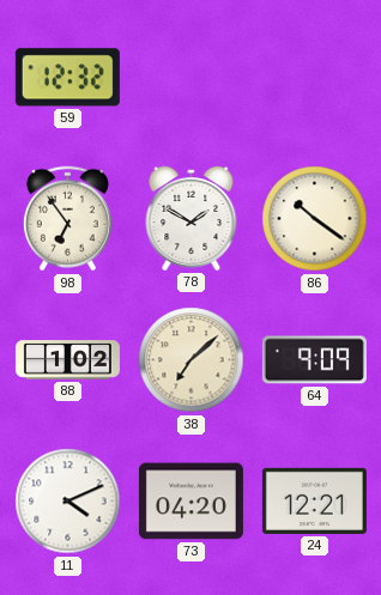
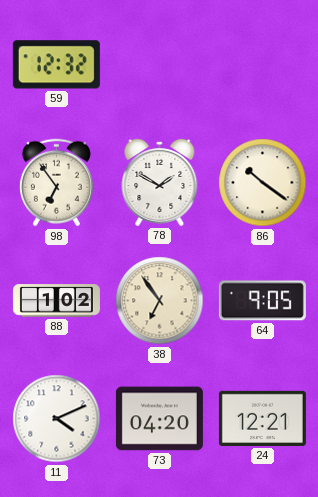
38: 7:08 -> 6:54
64: 9:09 -> 9:05
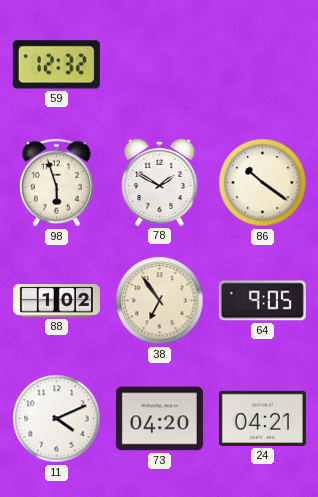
98: 6:54 -> 5:57
24: 12:21 -> 04:21
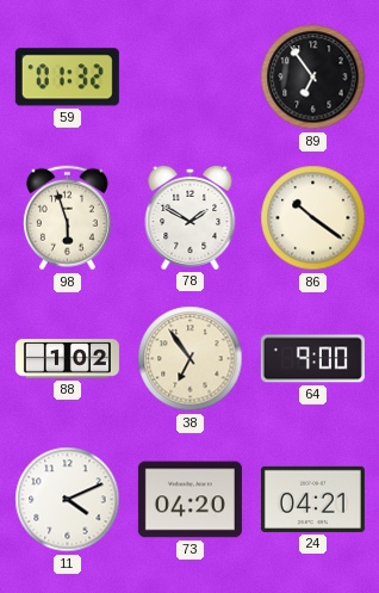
59: 12:32 -> 01:32
89: none -> 6:54
64: 9:05 -> 9:00
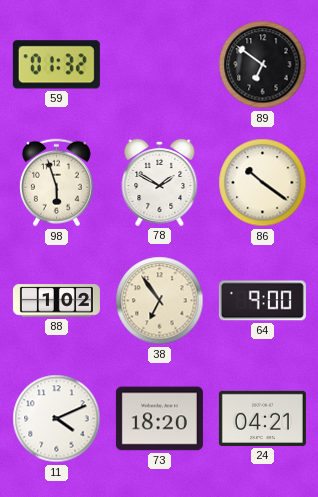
89: 6:54 -> 6:51
73: 04:20 -> 18:20
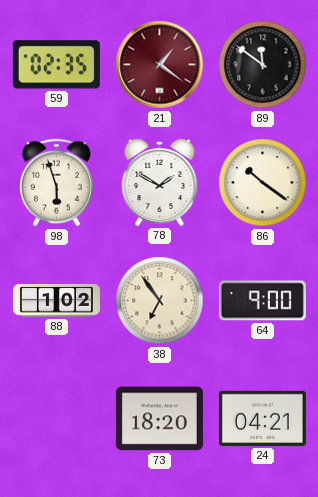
59: 01:32 -> 02:35
21: none -> 1:21
89: 6:51 -> 11:51
11: 4:11 -> none
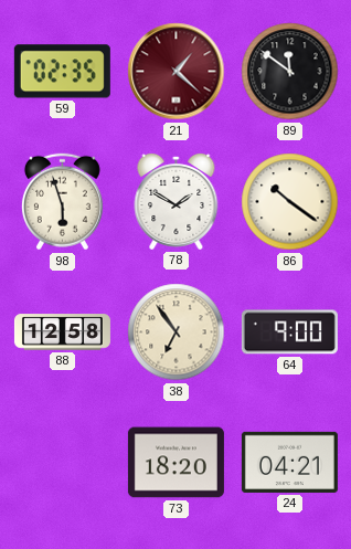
21: 1:21 -> 1:22
88: 1:02 -> 12:58
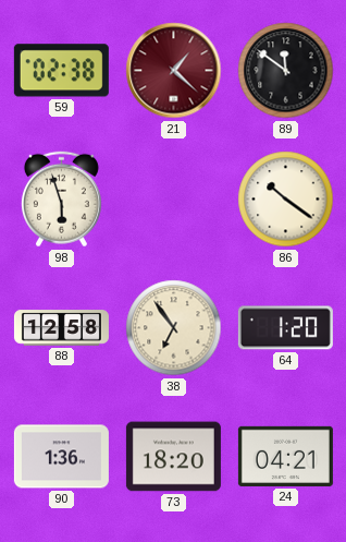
59: 02:35 -> 02:38
78: 1:50 -> none
64: 9:00 -> 1:20
90: none -> 1:36
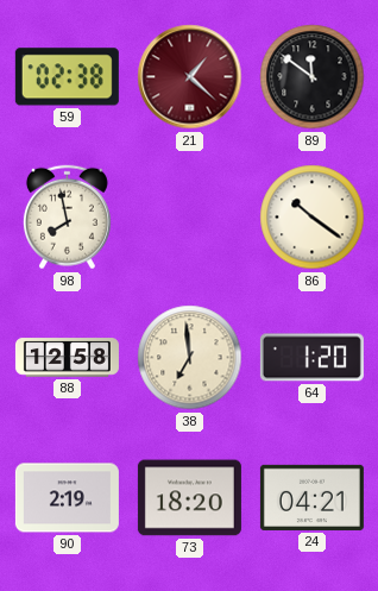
98: 5:57 -> 7:58
38: 6:54 -> 6:59
90: 1:36 -> 2:19
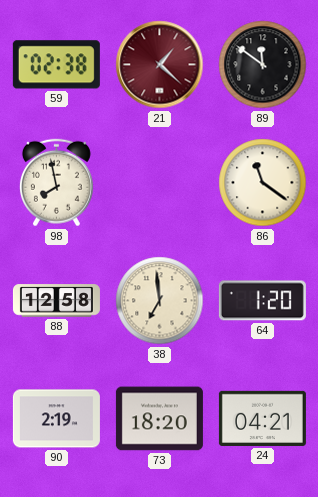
86: 10:21 -> 11:21
